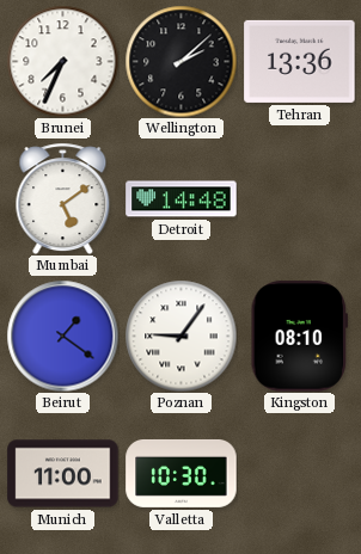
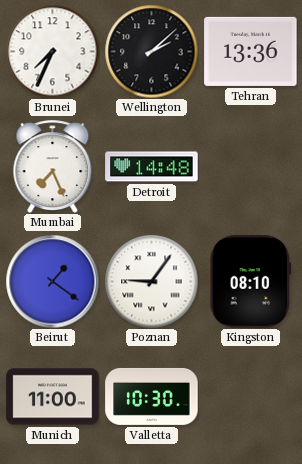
Mumbai: 5:09 -> 7:26
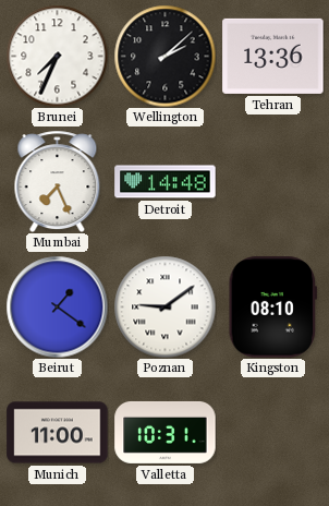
Poznan: 9:06 -> 9:09
Valletta: 10:30 -> 10:31
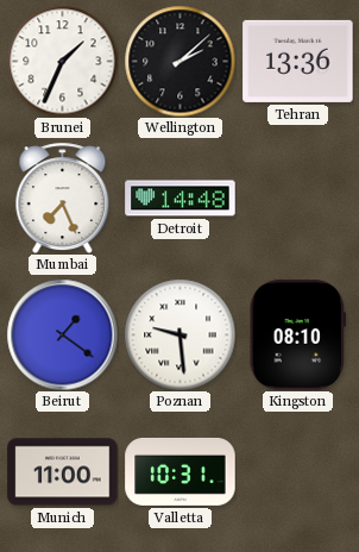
Brunei: 7:34 -> 1:34
Poznan: 9:09 -> 9:29
